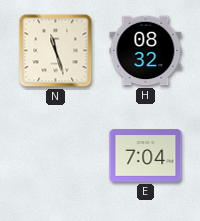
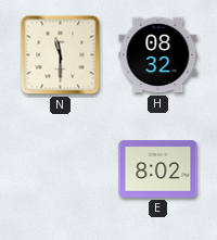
N: 11:27 -> 11:30
E: 7:04 -> 8:02
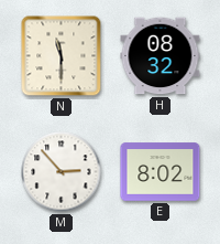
M: none -> 2:53
